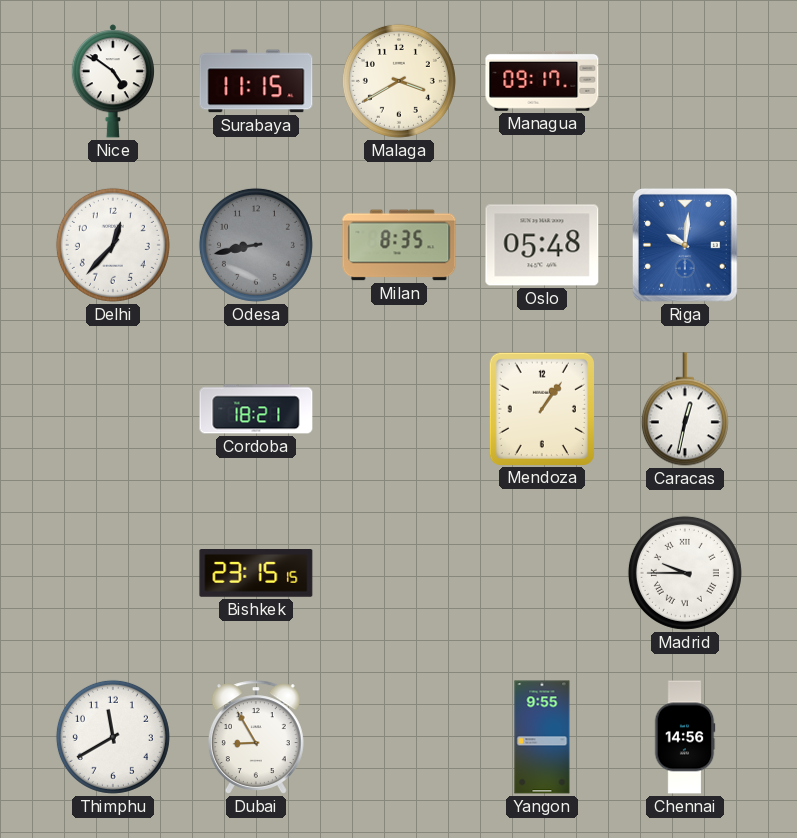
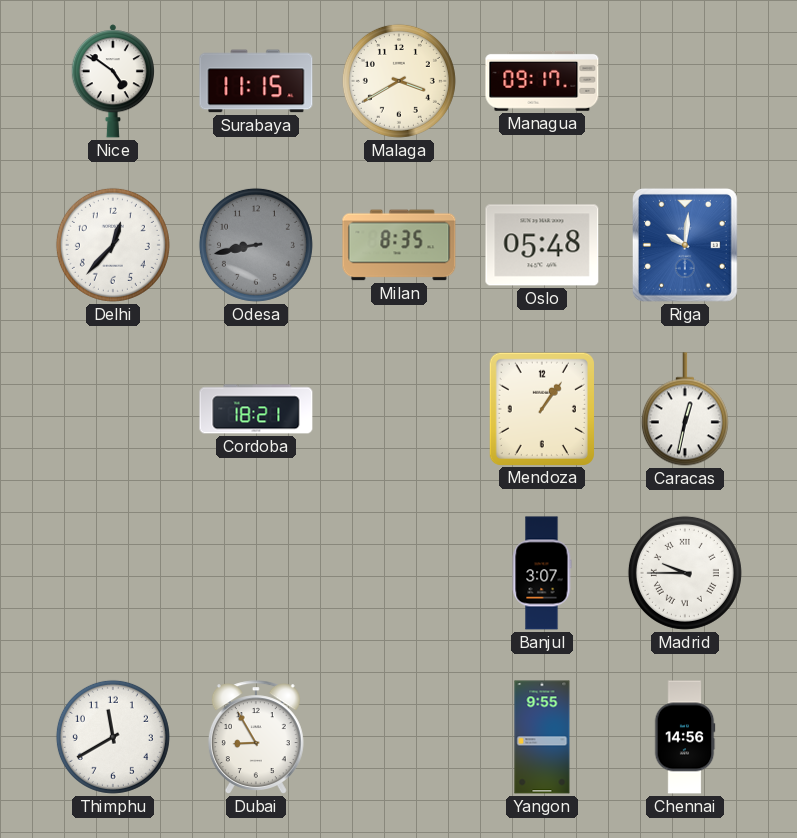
Bishkek: 23:15 -> none
Banjul: none -> 3:07
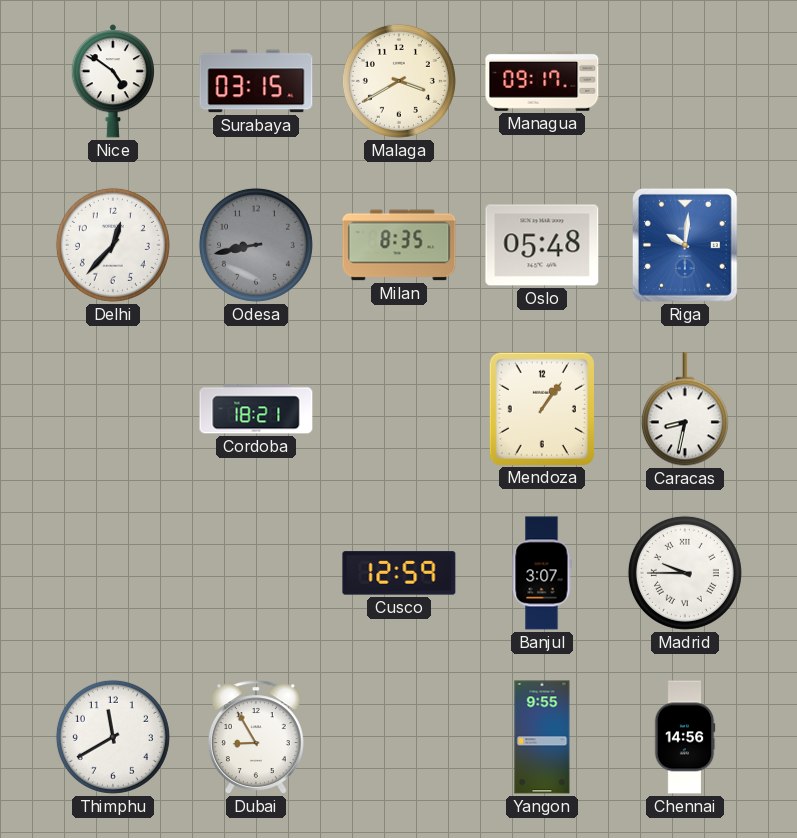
Surabaya: 11:15 -> 03:15
Caracas: 12:32 -> 8:32
Cusco: none -> 12:59
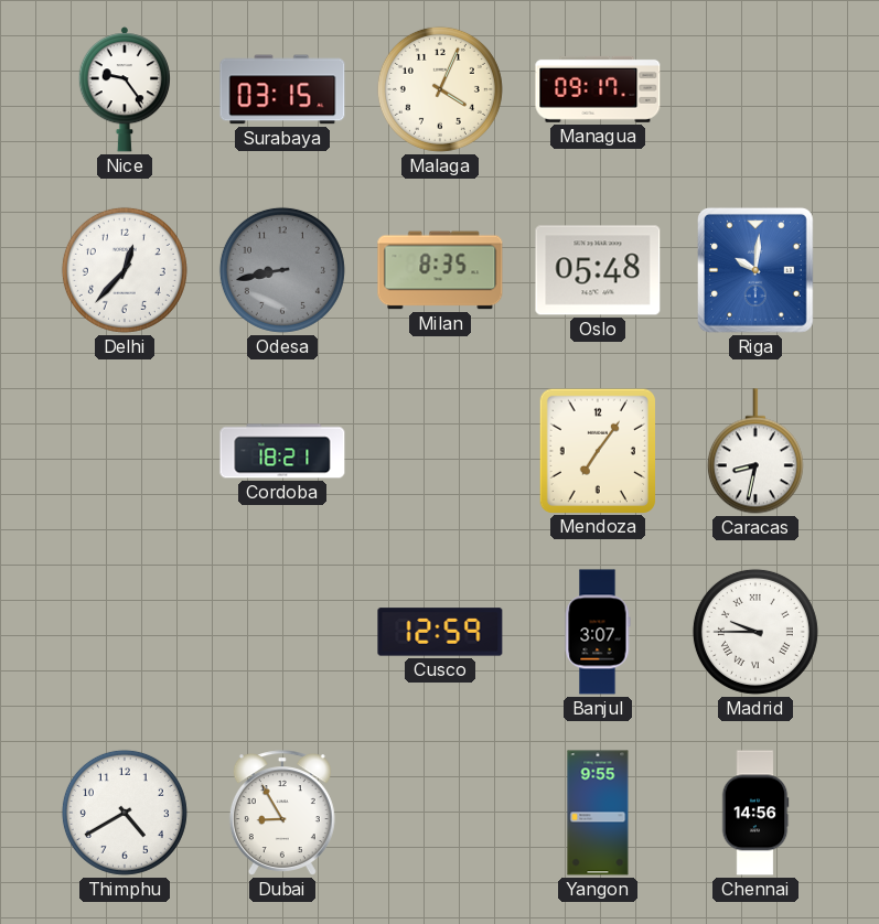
Nice: 4:51 -> 9:24
Malaga: 3:40 -> 4:04
Mendoza: 1:06 -> 7:06
Thimphu: 11:40 -> 4:40
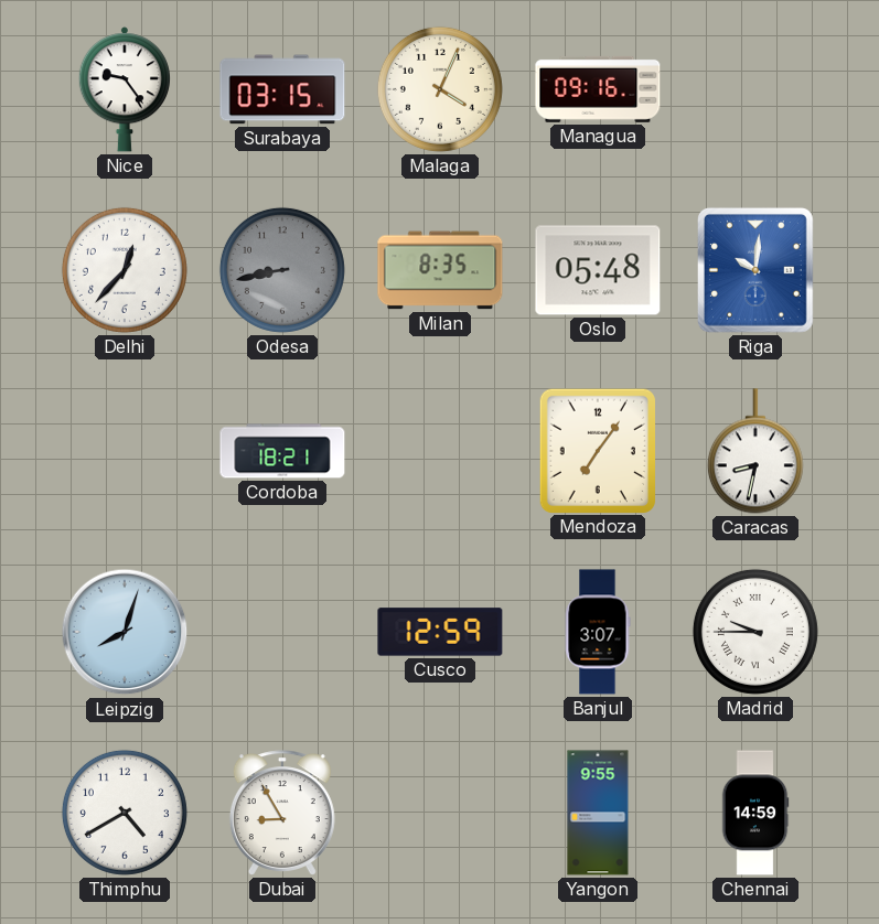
Managua: 09:17 -> 09:16
Leipzig: none -> 8:03
Chennai: 14:56 -> 14:59
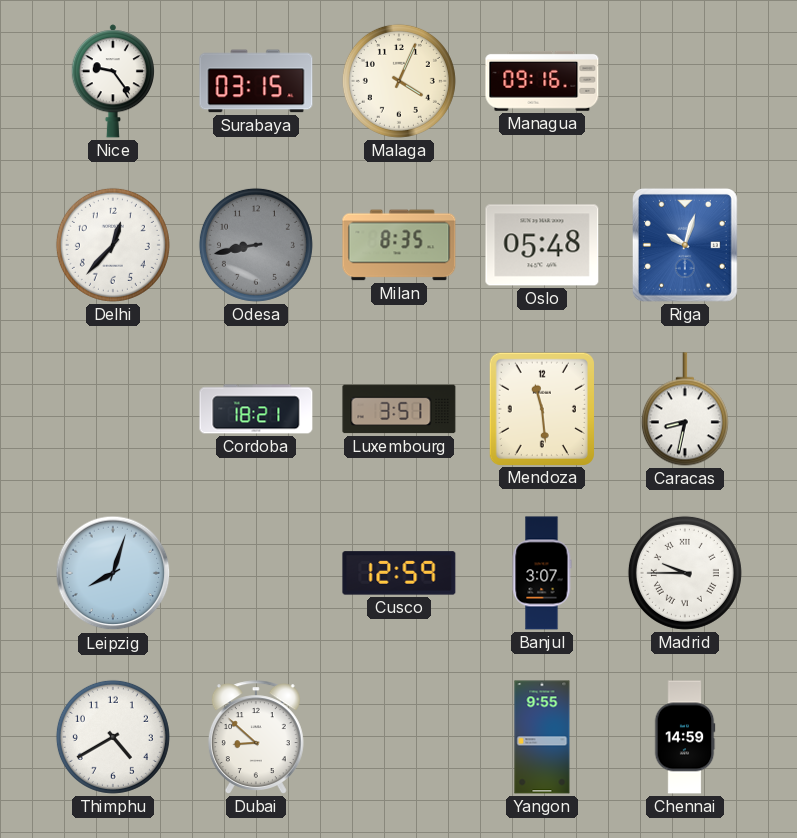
Riga: 10:01 -> 10:03
Luxembourg: none -> 3:51
Mendoza: 7:06 -> 11:29
Dubai: 8:55 -> 8:52
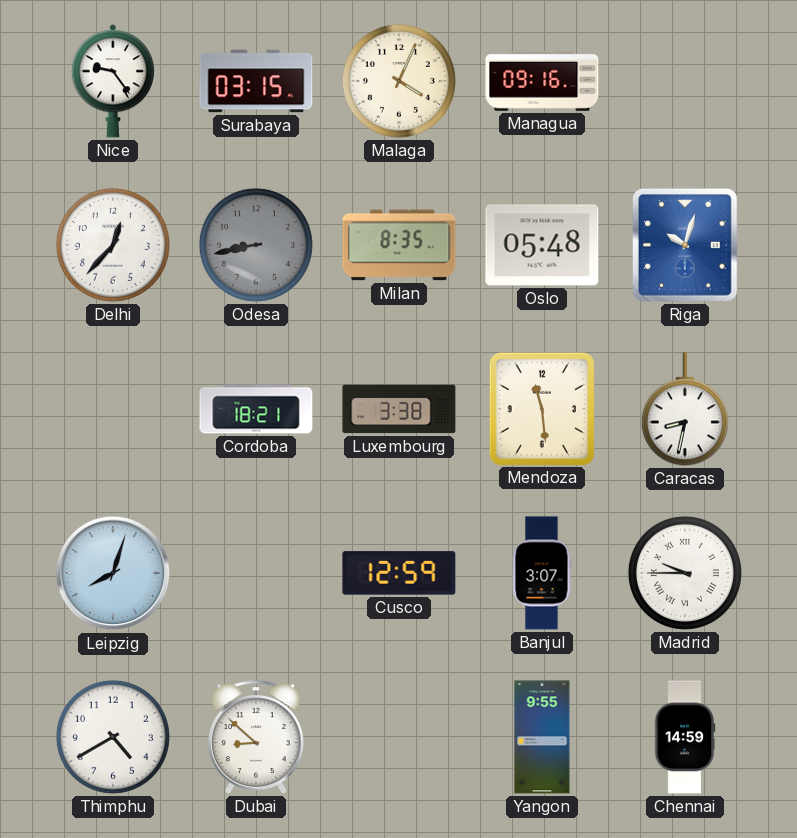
Luxembourg: 3:51 -> 3:38
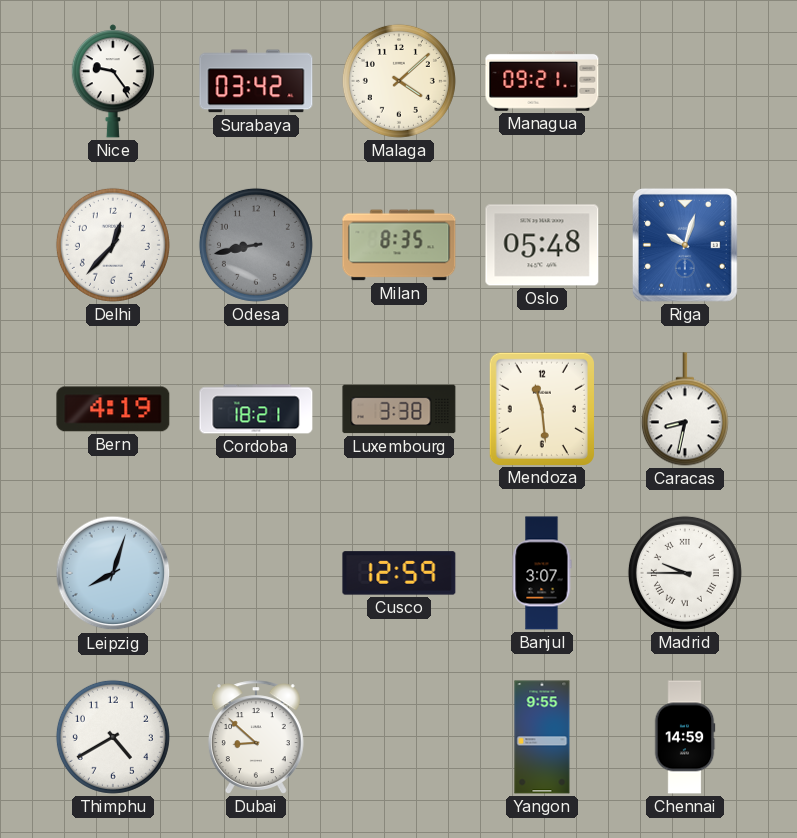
Surabaya: 03:15 -> 03:42
Malaga: 4:04 -> 4:08
Managua: 09:16 -> 09:21
Bern: none -> 4:19
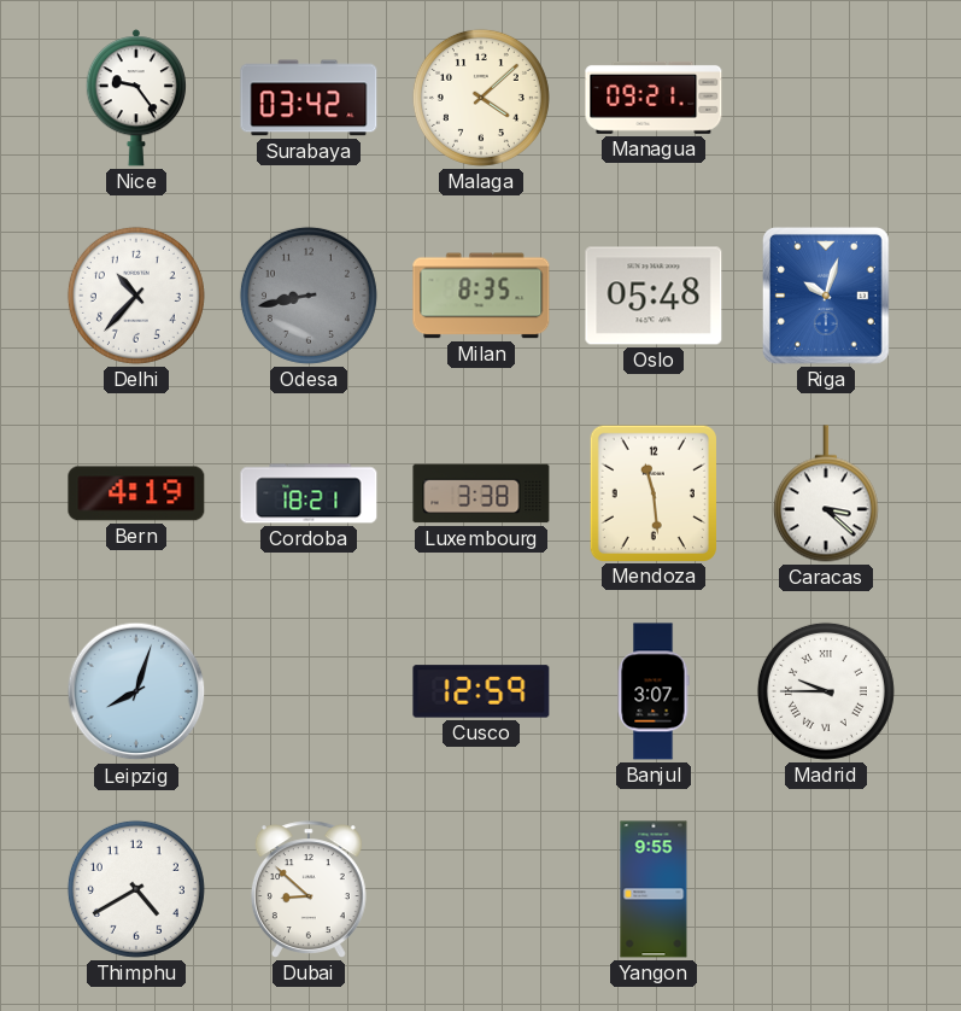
Delhi: 12:37 -> 10:37
Caracas: 8:32 -> 3:22
Chennai: 14:59 -> none
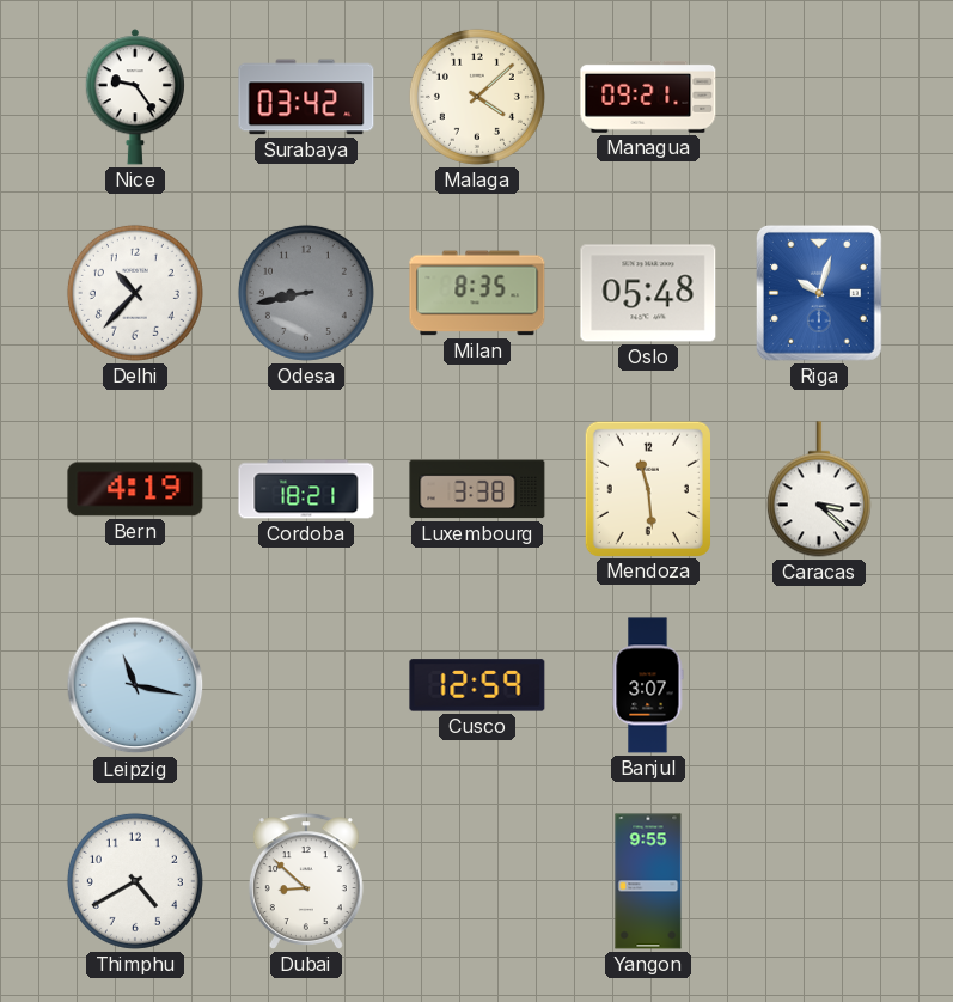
Leipzig: 8:03 -> 11:17
Madrid: 9:45 -> none
